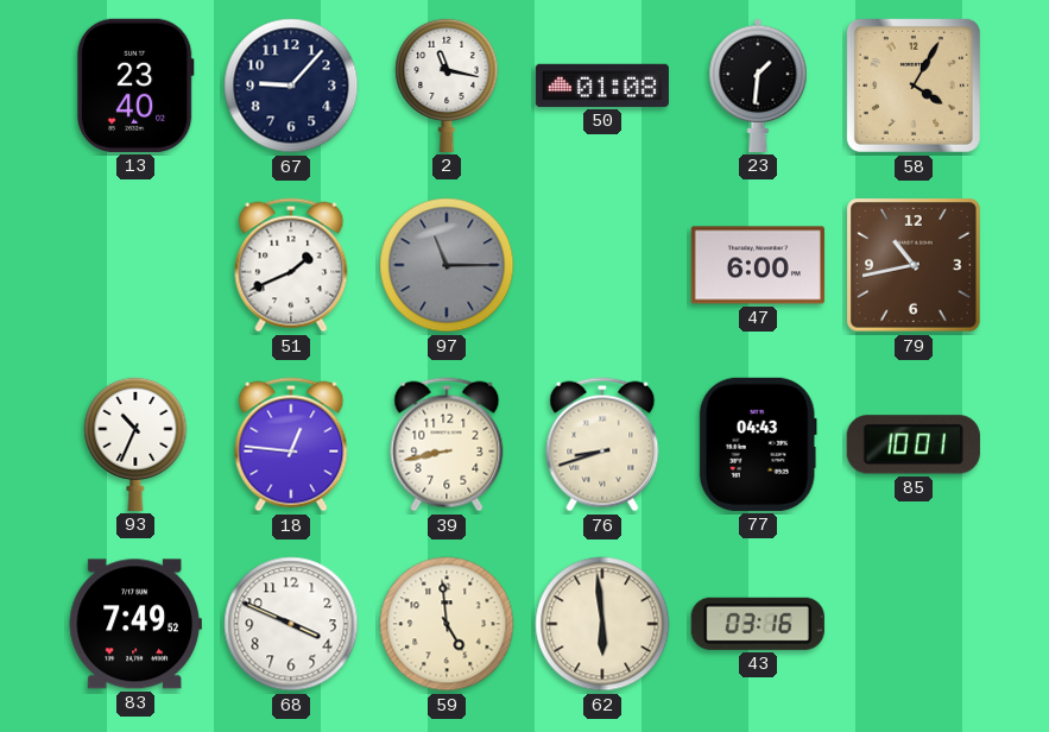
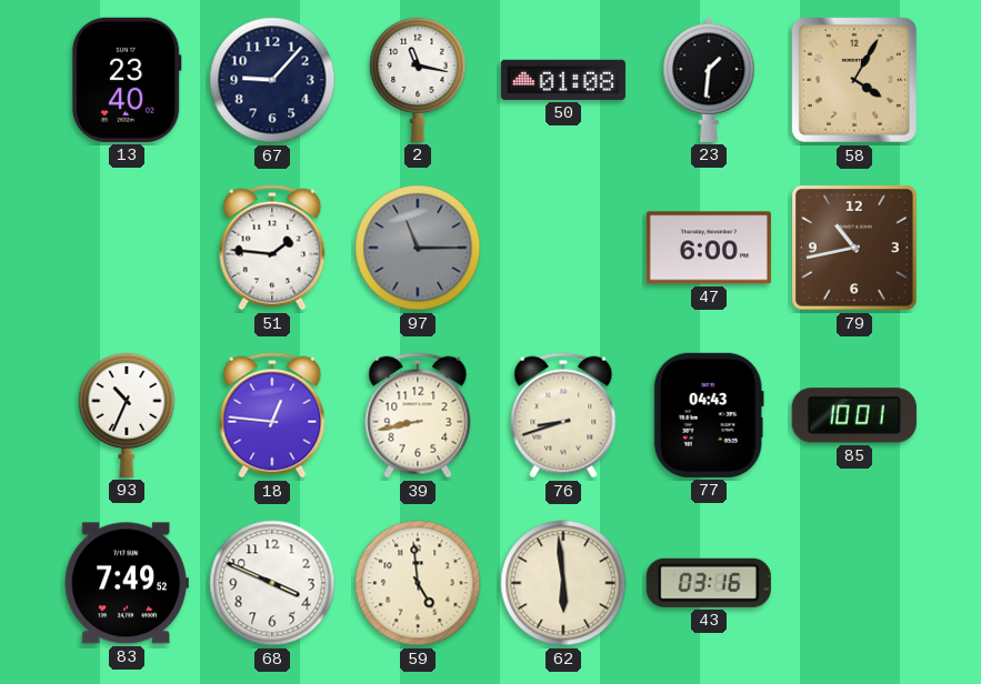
51: 1:41 -> 1:46
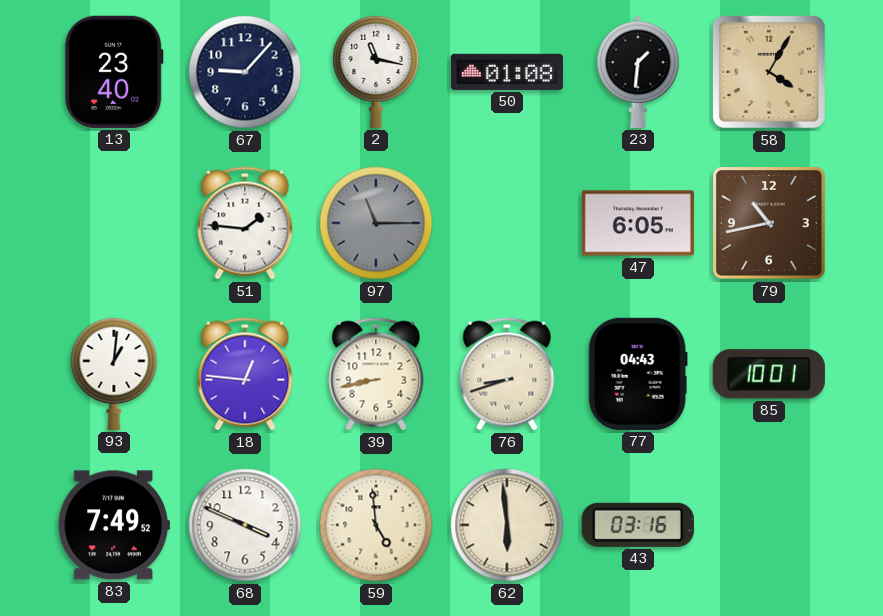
47: 6:00 -> 6:05
93: 10:34 -> 1:01
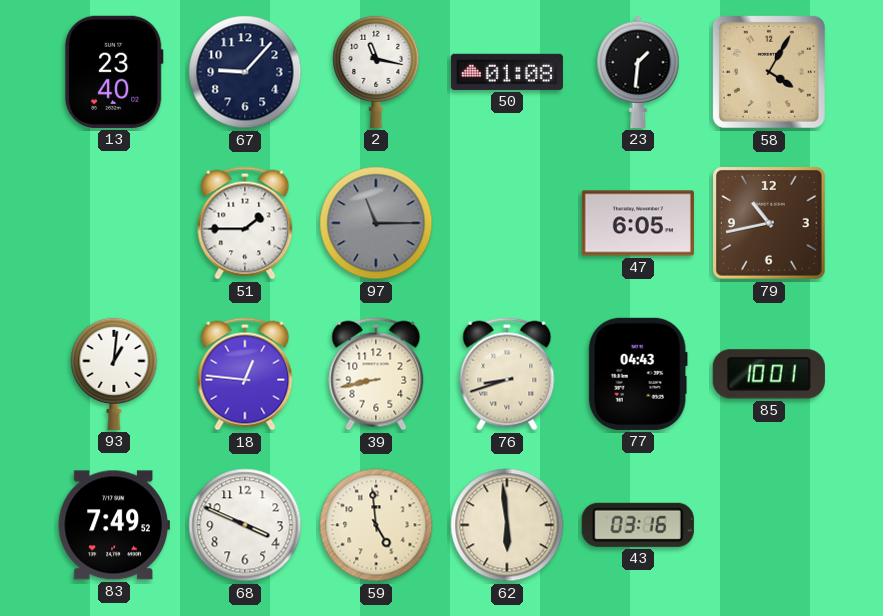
51: 1:46 -> 1:45
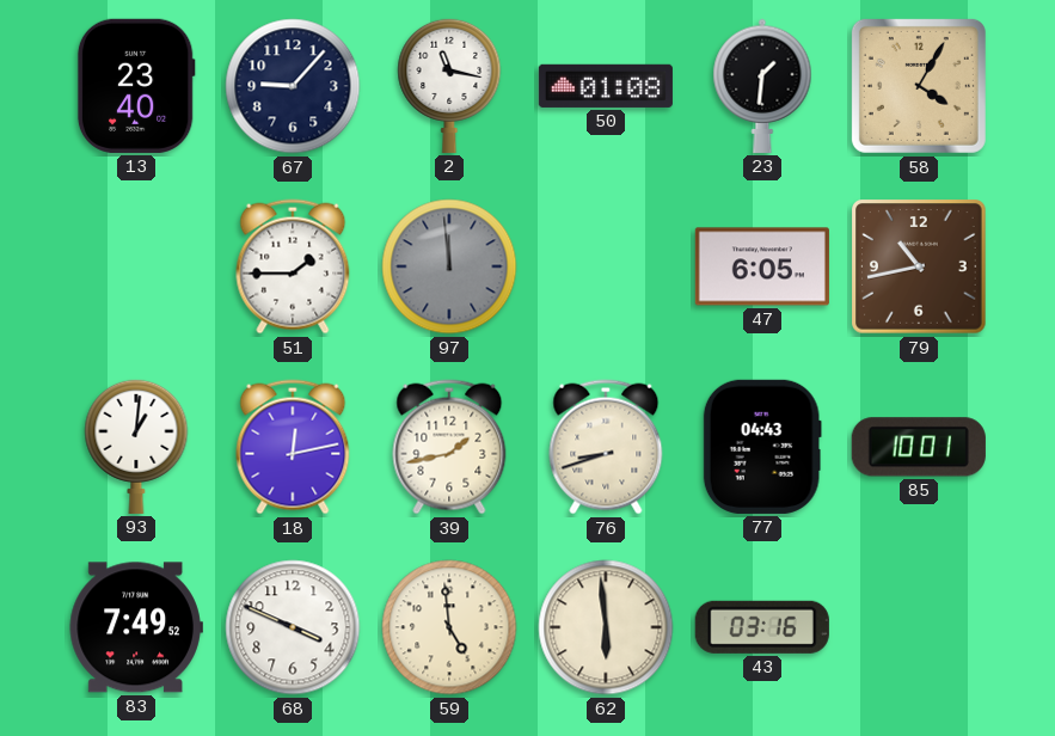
97: 11:15 -> 11:59
18: 12:46 -> 12:13
39: 8:43 -> 1:43
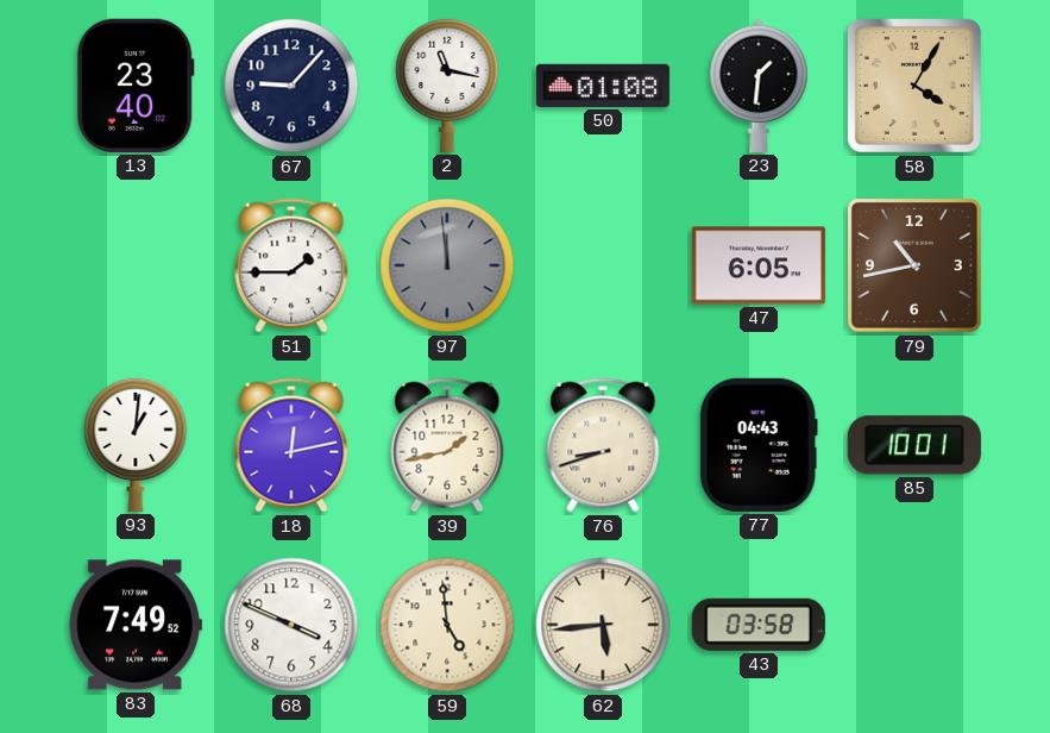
62: 5:59 -> 5:44
43: 03:16 -> 03:58
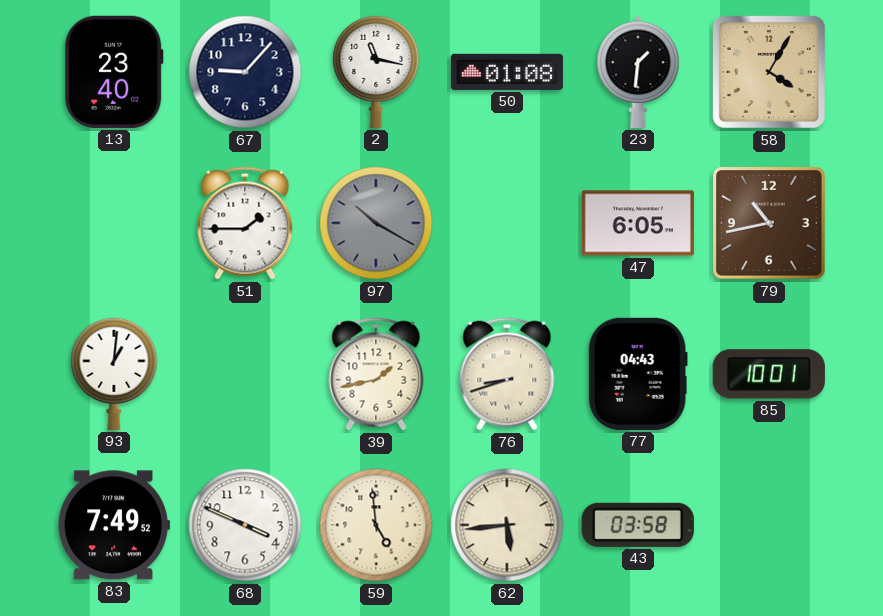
97: 11:59 -> 10:20
18: 12:13 -> none
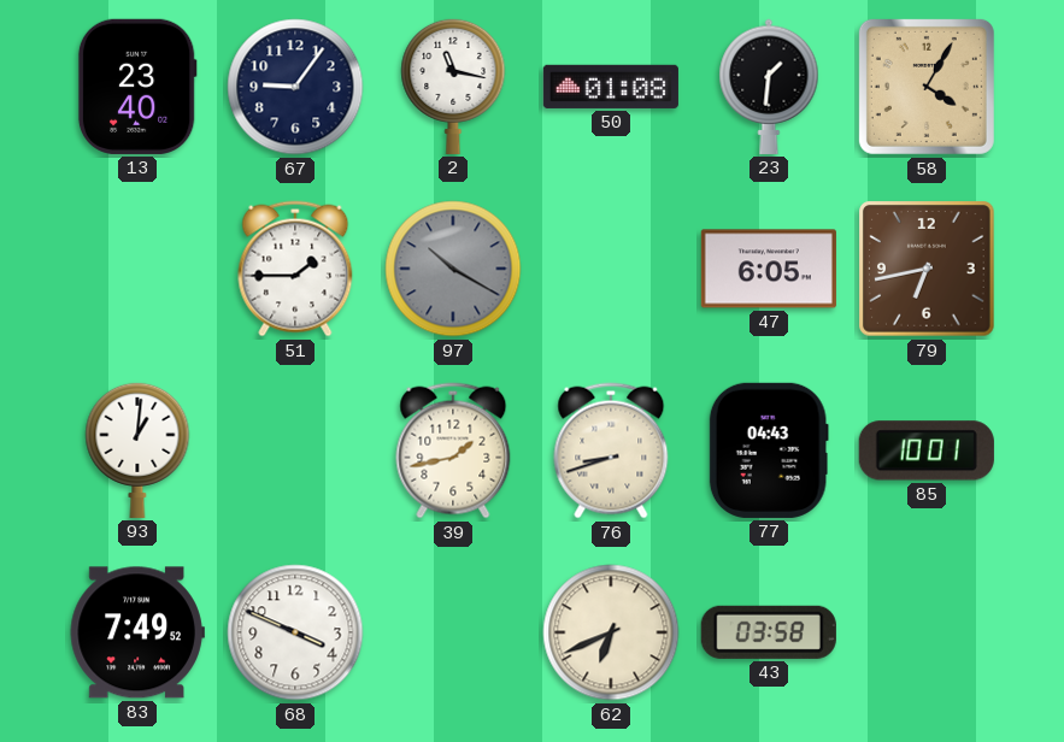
67: 9:07 -> 9:06
79: 10:43 -> 6:43
59: 4:59 -> none
62: 5:44 -> 6:41
